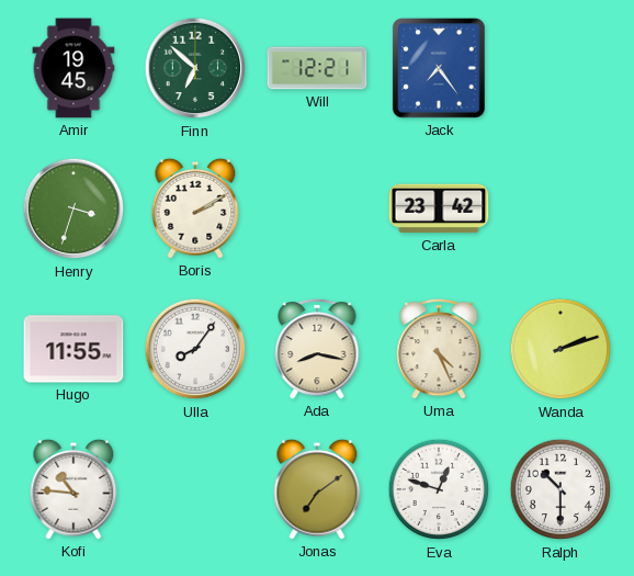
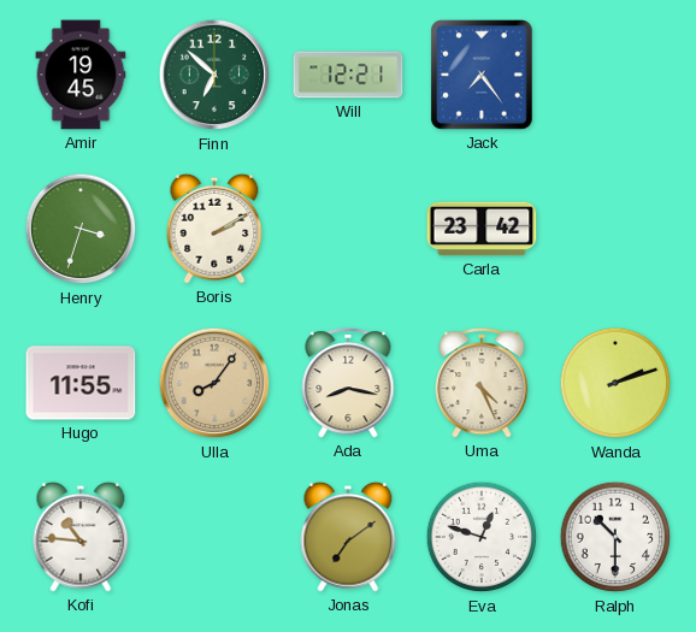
Ulla dial: white -> champagne
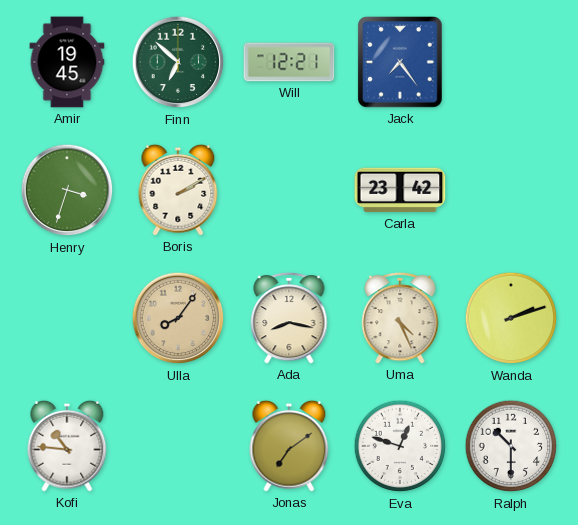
Hugo: 11:55 -> none
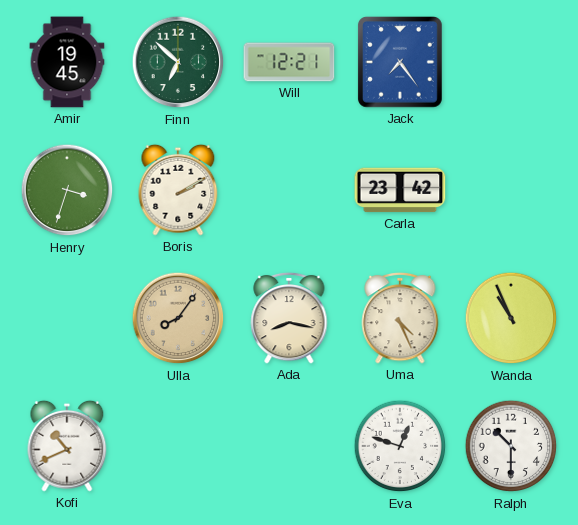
Wanda: 2:12 -> 10:56
Kofi: 10:46 -> 10:41
Jonas: 7:09 -> none
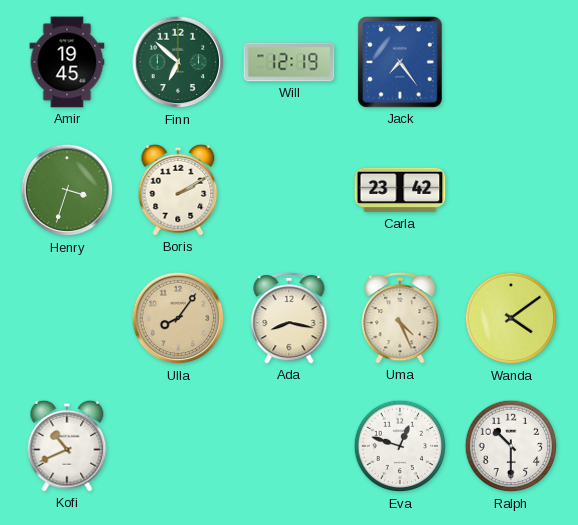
Will: 12:21 -> 12:19
Wanda: 10:56 -> 4:09
